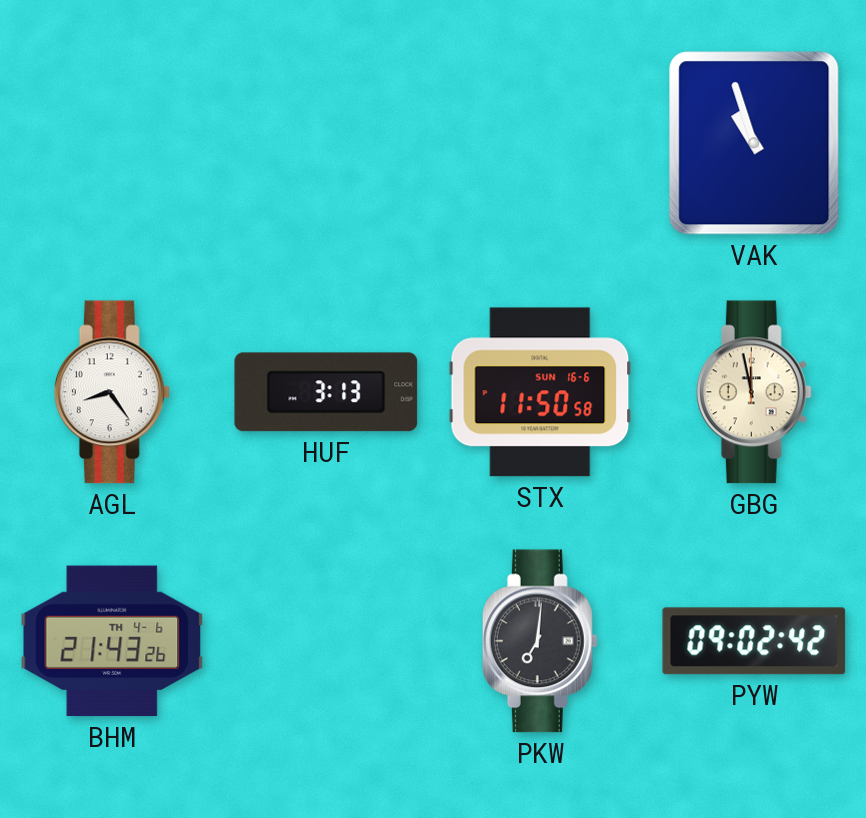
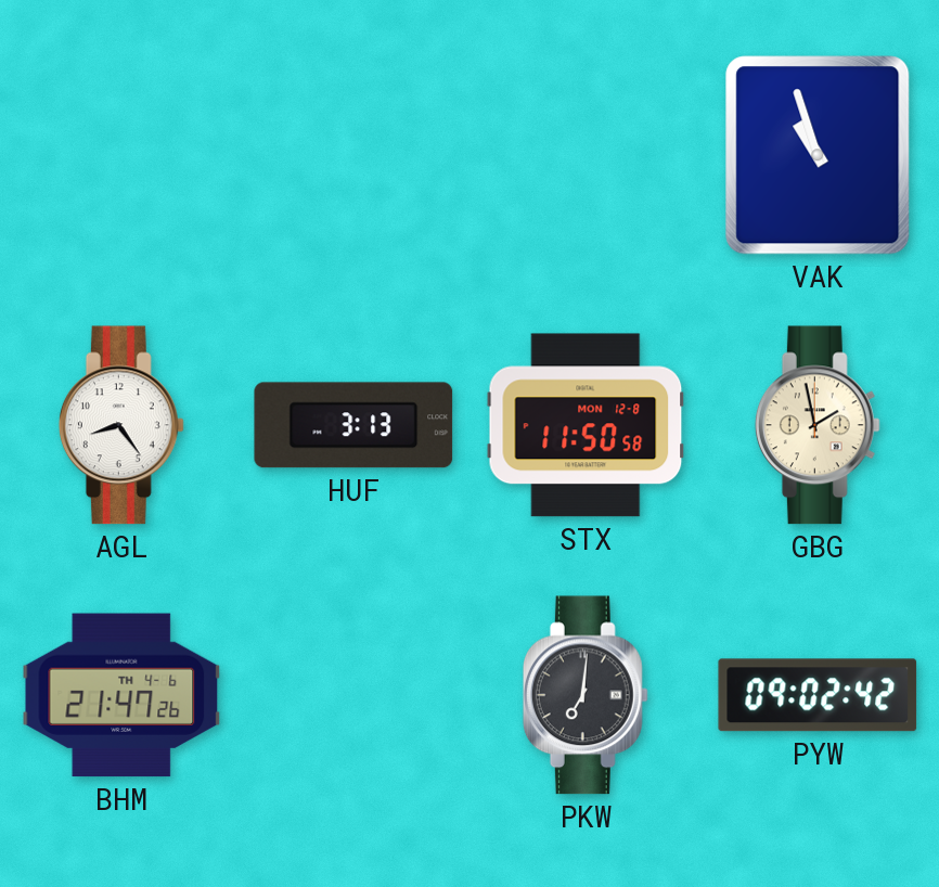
STX date: SUN 16-6 -> MON 12-8
GBG: 11:58 -> 1:58
BHM: 21:43 -> 21:47
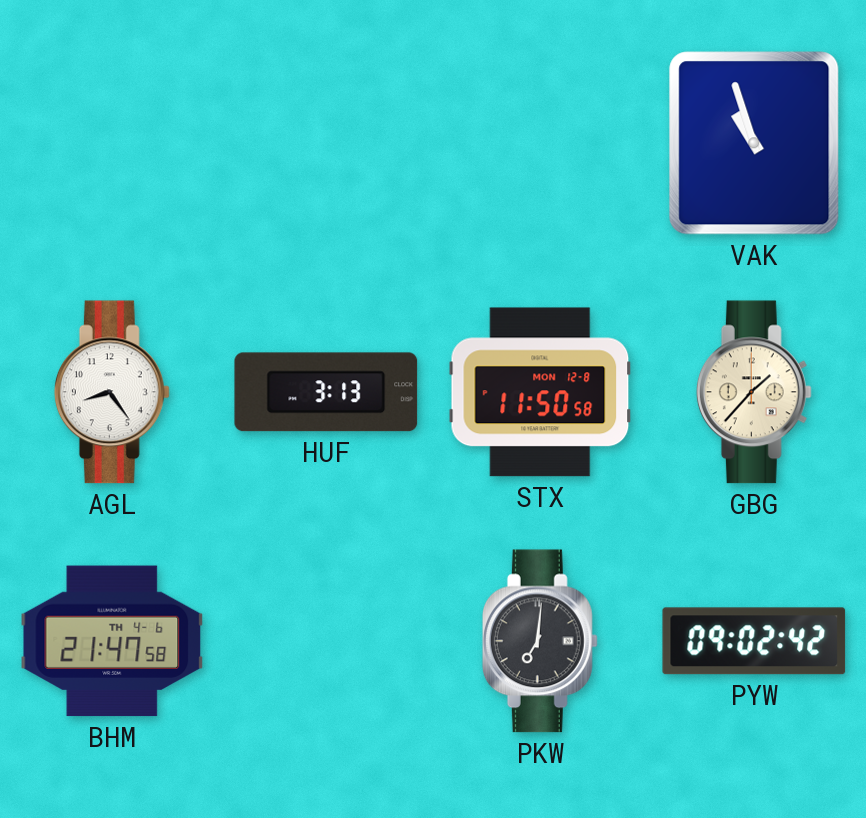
GBG: 1:58 -> 1:37
BHM: 21:47:26 -> 21:47:58
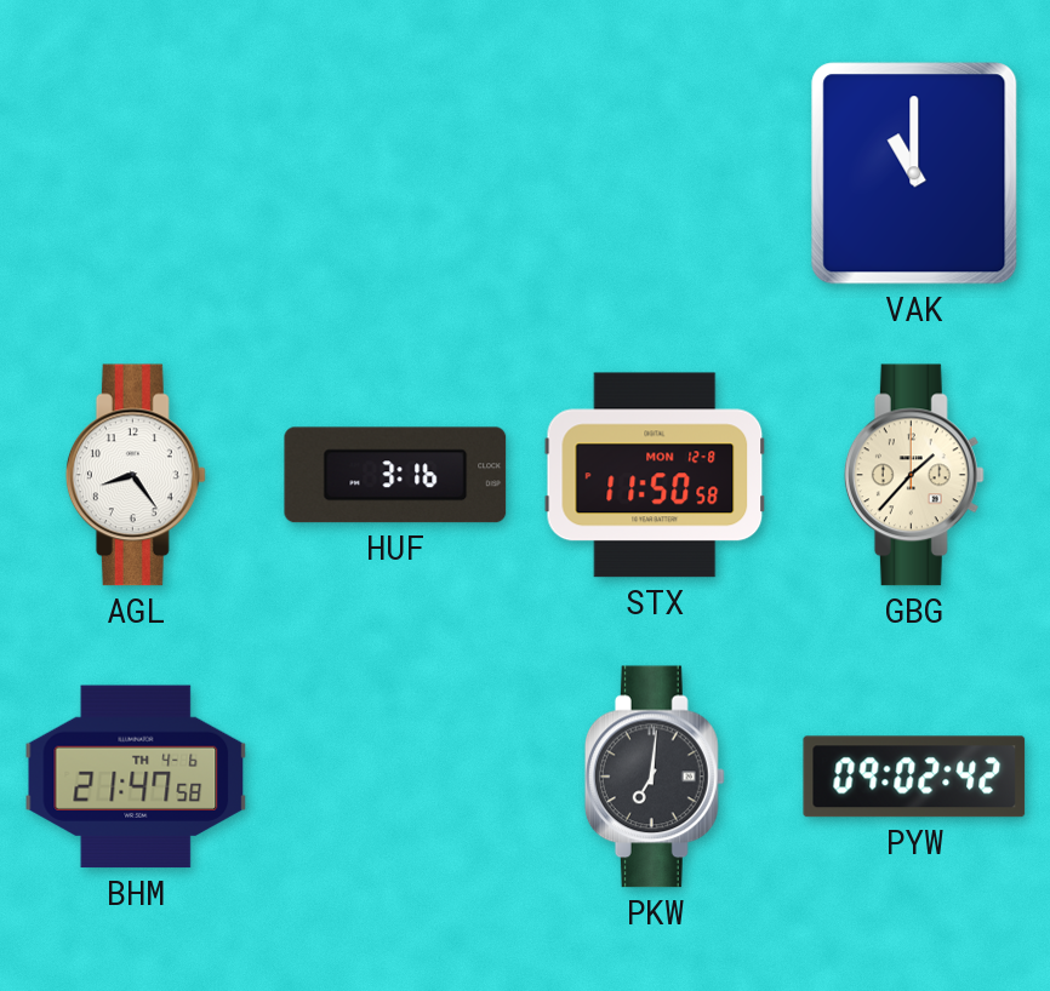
VAK: 10:57 -> 11:00
HUF: 3:13 -> 3:16
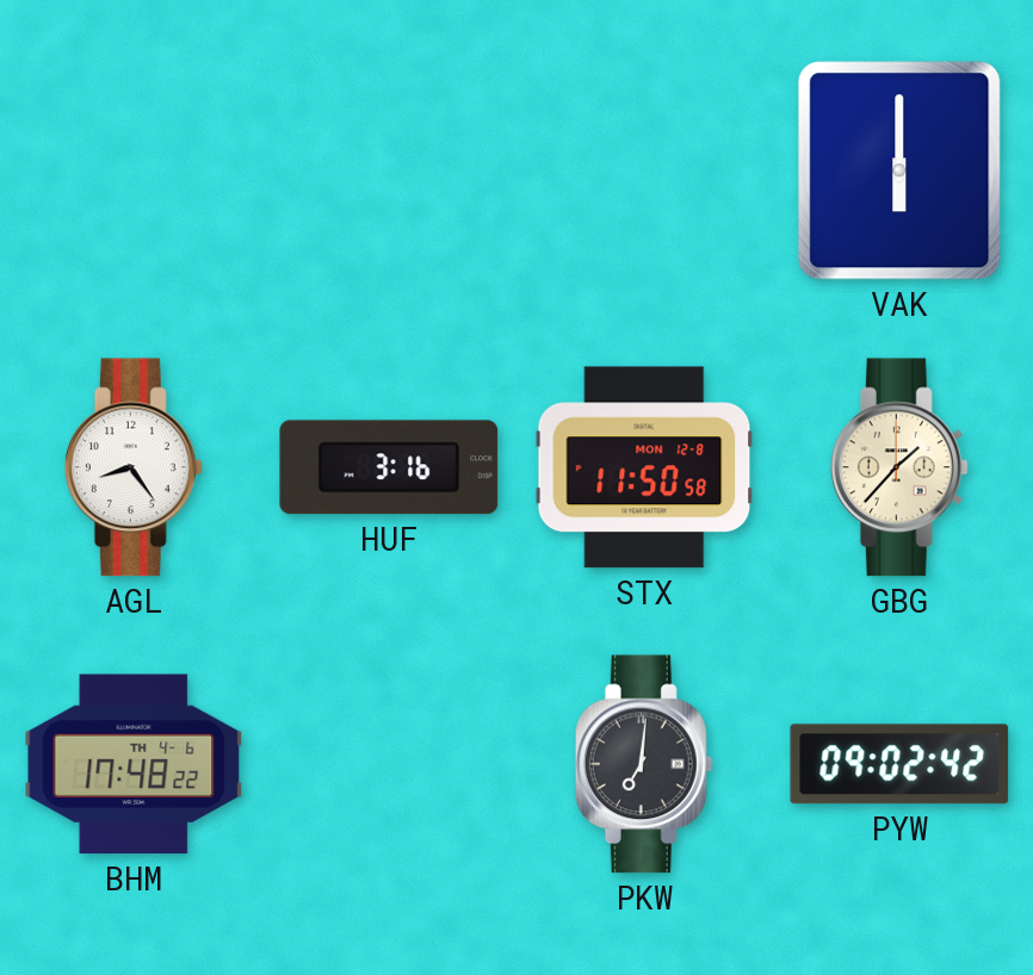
VAK: 11:00 -> 6:00
BHM: 21:47 -> 17:48
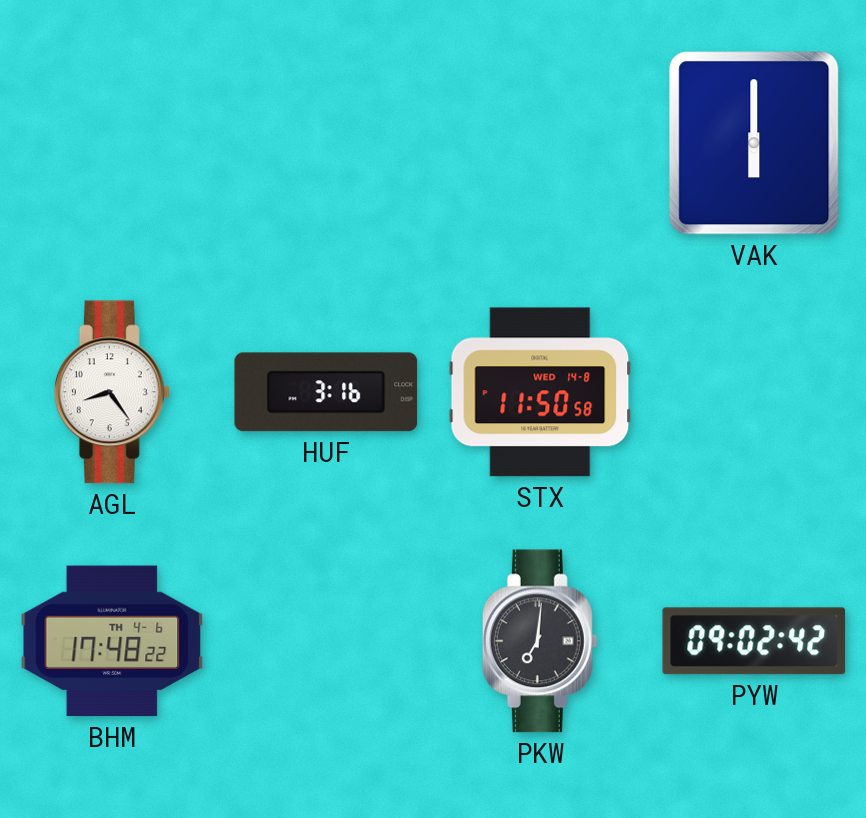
STX date: MON 12-8 -> WED 14-8
GBG: 1:37 -> none
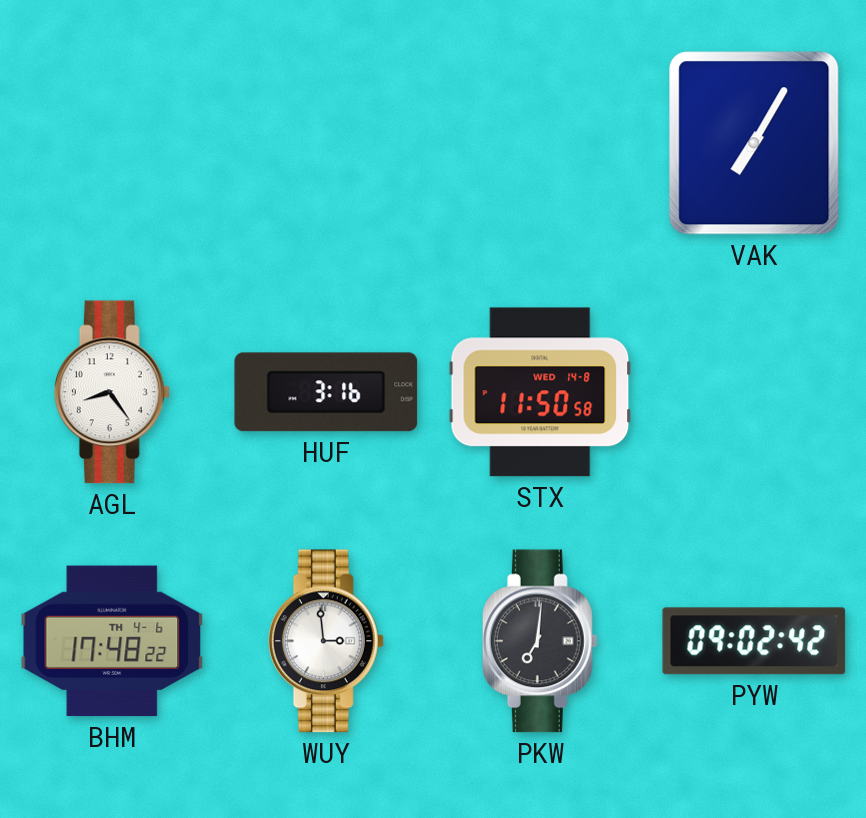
VAK: 6:00 -> 7:05
WUY: none -> 2:59
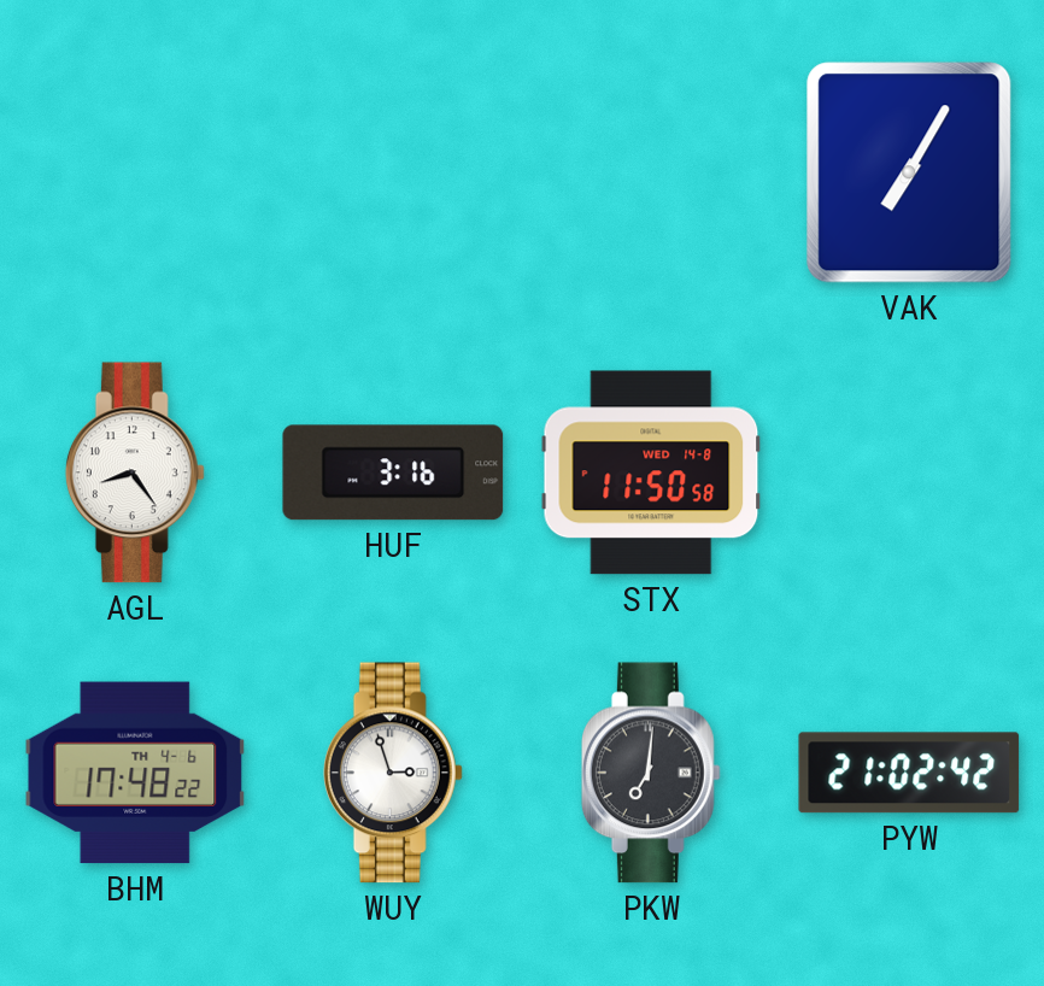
WUY: 2:59 -> 2:57
PYW: 09:02 -> 21:02
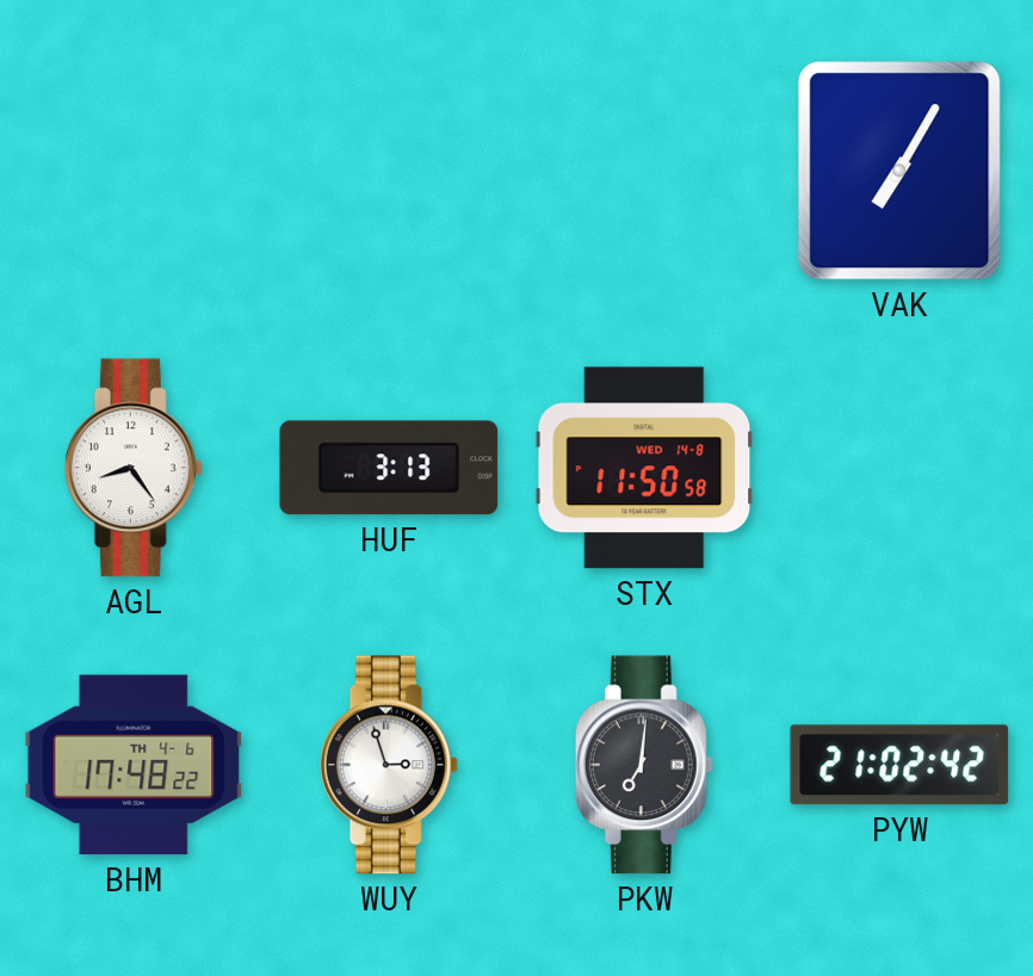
HUF: 3:16 -> 3:13
